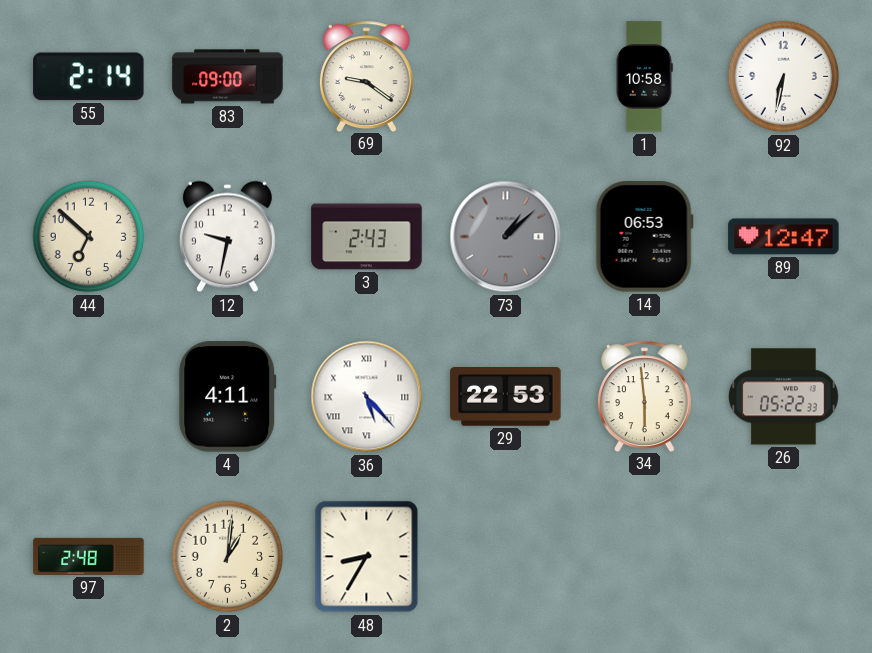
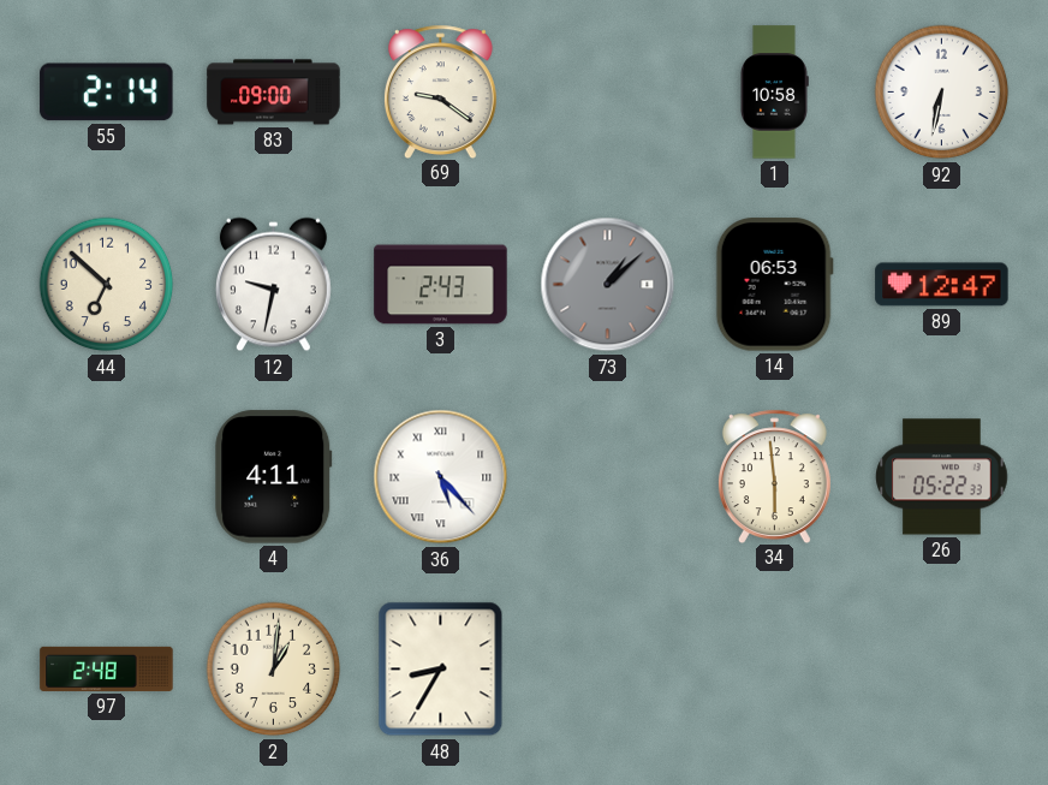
29: 22:53 -> none
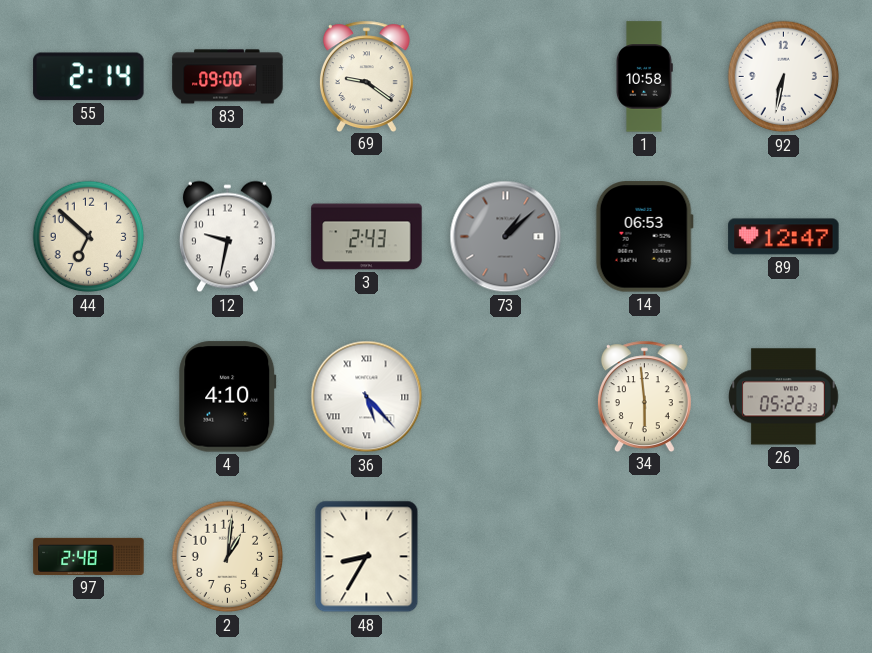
4: 4:11 -> 4:10
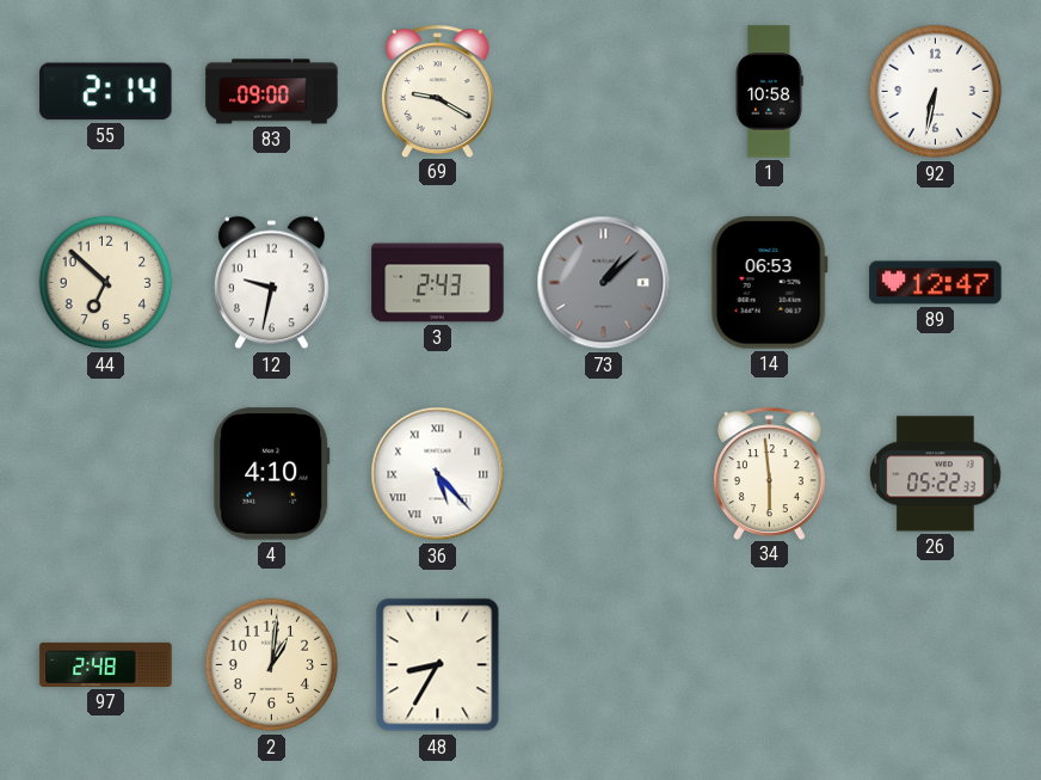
69: 9:21 -> 9:20
